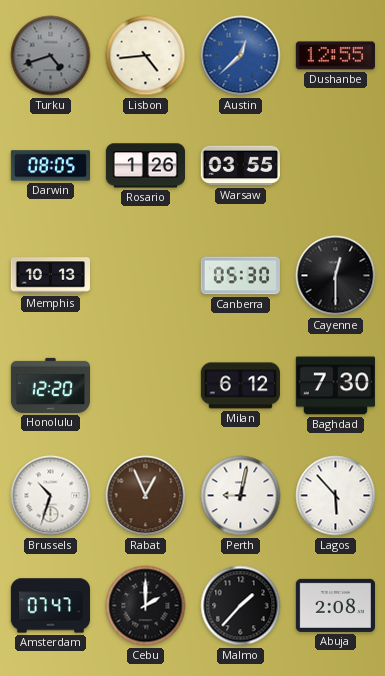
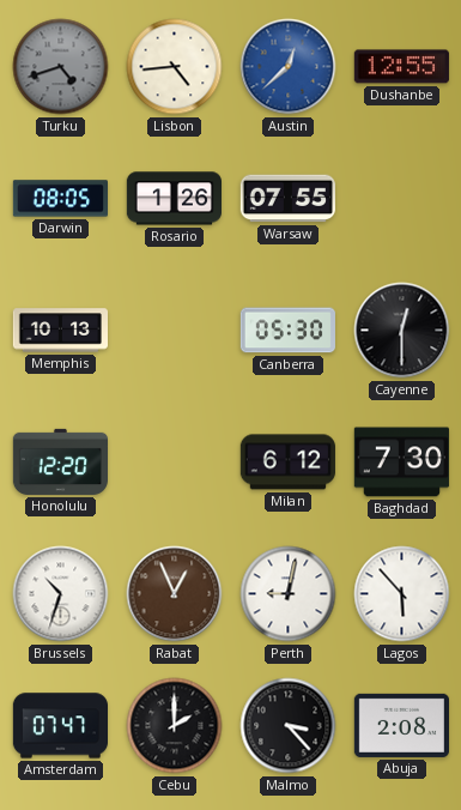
Warsaw: 03:55 -> 07:55
Malmo: 1:37 -> 3:23
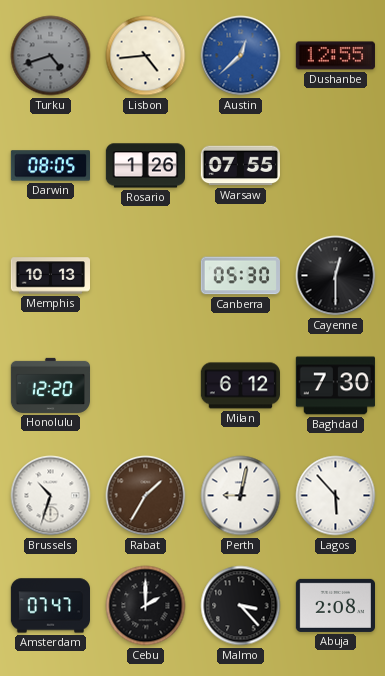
Rabat: 12:56 -> 1:35
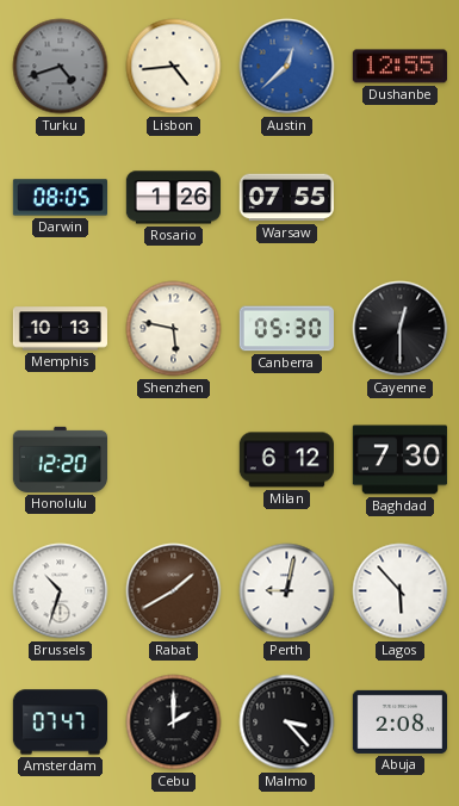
Shenzhen: none -> 5:47
Rabat: 1:35 -> 1:40
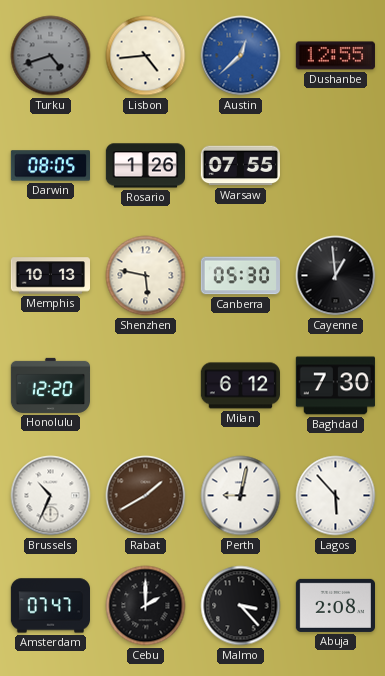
Cayenne: 12:30 -> 12:59
Brussels: 10:33 -> 10:34
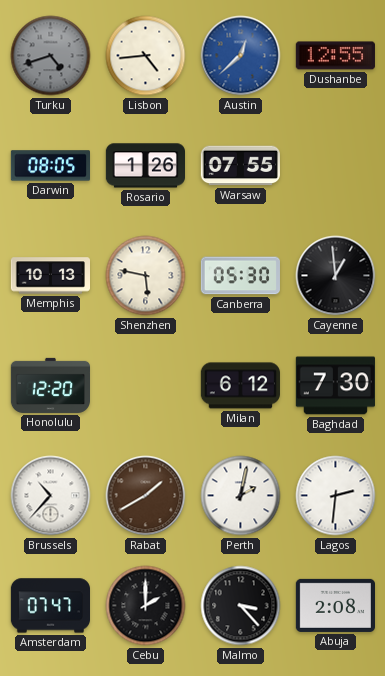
Brussels: 10:34 -> 10:37
Perth: 9:02 -> 2:02
Lagos: 5:53 -> 2:31
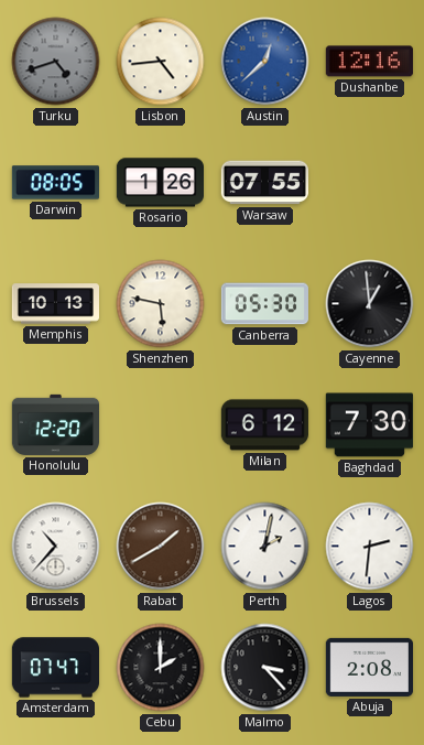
Dushanbe: 12:55 -> 12:16
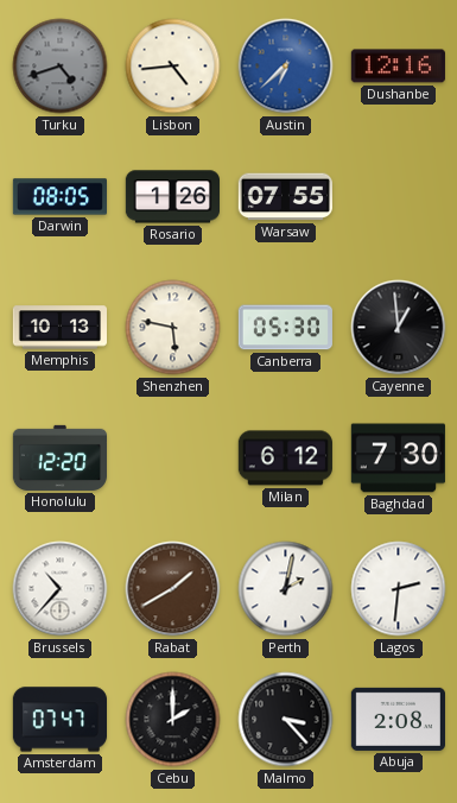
Austin: 12:38 -> 6:38
